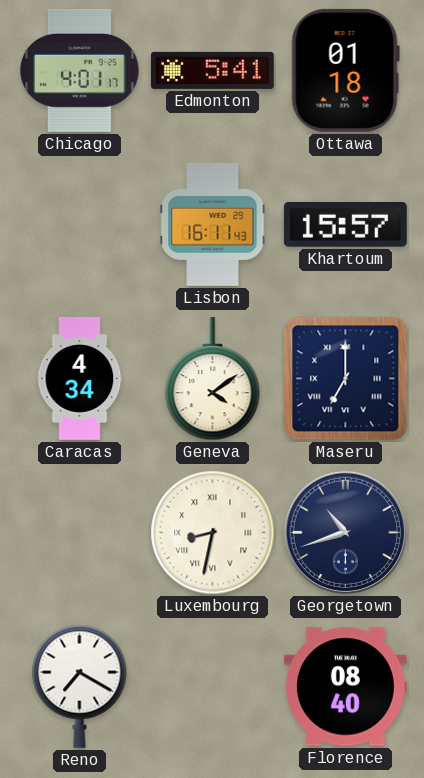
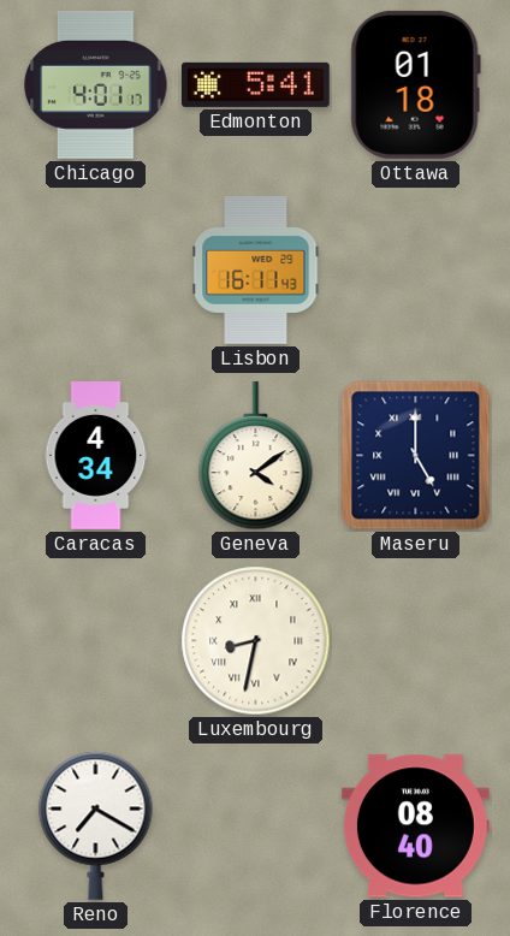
Khartoum: 15:57 -> none
Maseru: 7:00 -> 5:00
Georgetown: 10:42 -> none
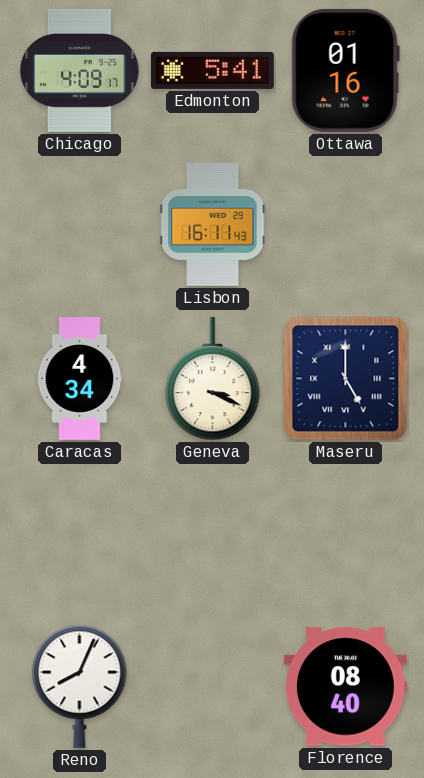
Chicago: 4:01 -> 4:09
Ottawa: 01:18 -> 01:16
Geneva: 4:09 -> 3:19
Luxembourg: 8:32 -> none
Reno: 7:20 -> 8:04
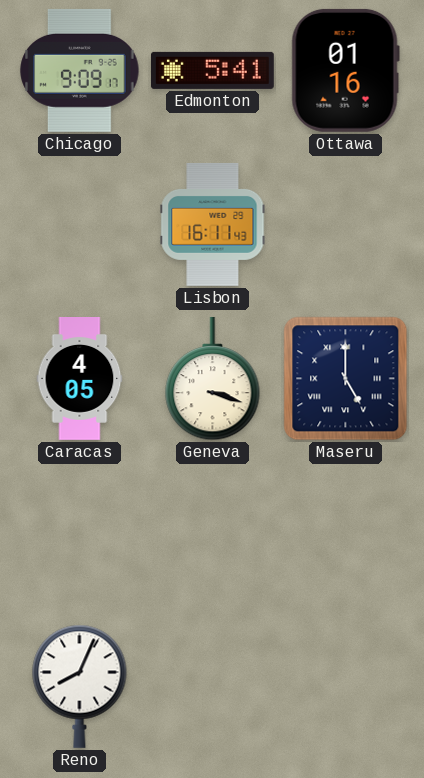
Chicago: 4:09 -> 9:09
Caracas: 4:34 -> 4:05
Geneva: 3:19 -> 3:18
Florence: 08:40 -> none
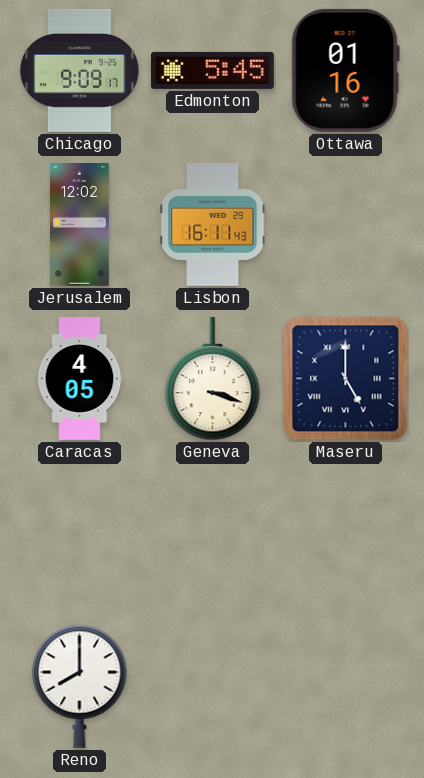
Edmonton: 5:41 -> 5:45
Jerusalem: none -> 12:02
Reno: 8:04 -> 8:00
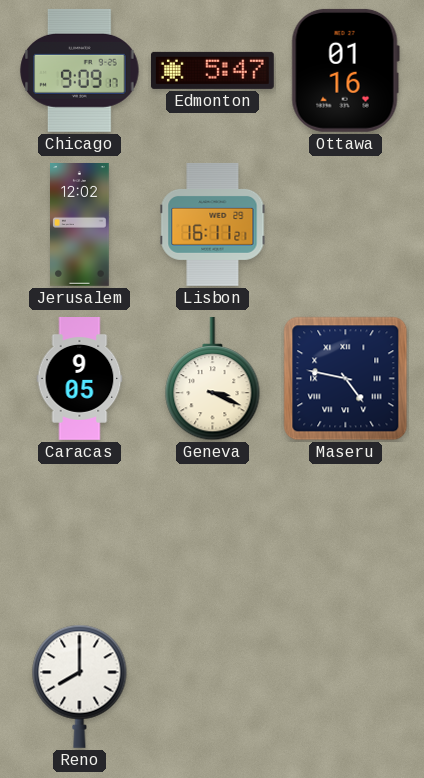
Edmonton: 5:45 -> 5:47
Lisbon: 16:11:43 -> 16:11:21
Caracas: 4:05 -> 9:05
Geneva: 3:18 -> 3:19
Maseru: 5:00 -> 4:47
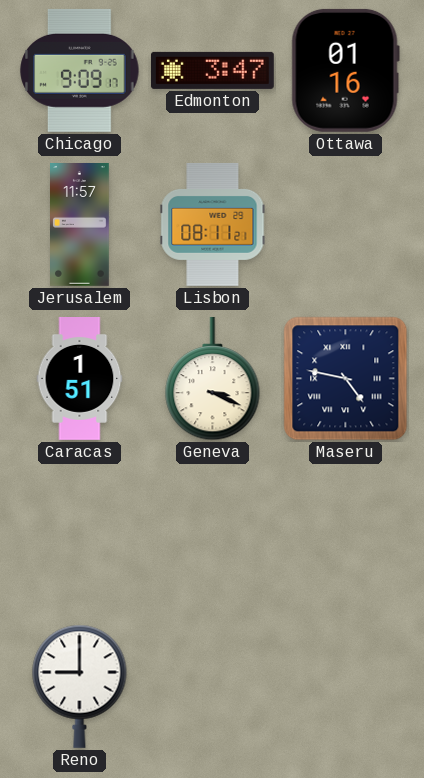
Edmonton: 5:47 -> 3:47
Jerusalem: 12:02 -> 11:57
Lisbon: 16:11 -> 08:11
Caracas: 9:05 -> 1:51
Reno: 8:00 -> 9:00
